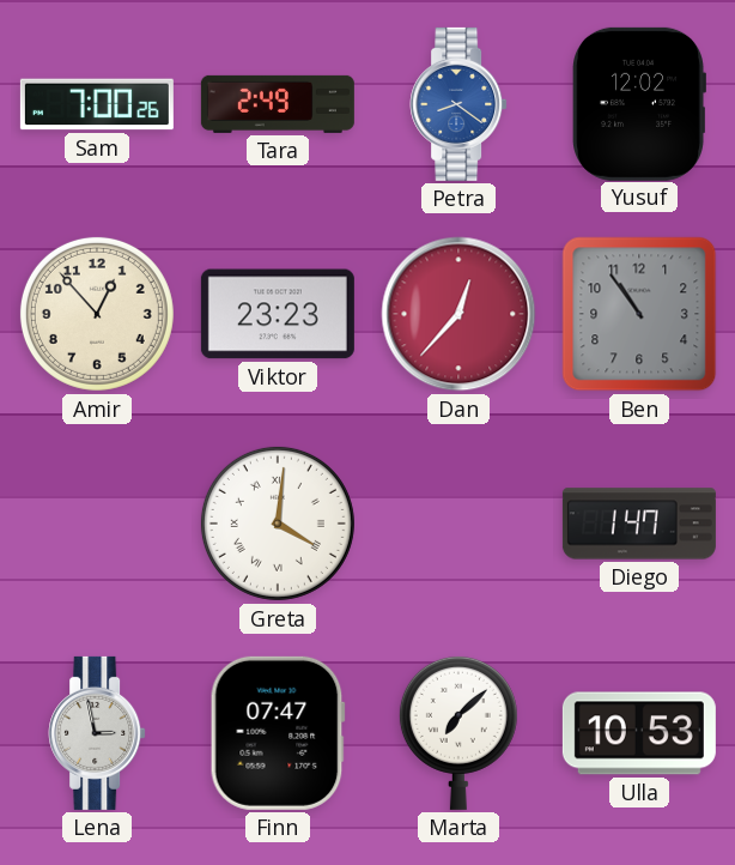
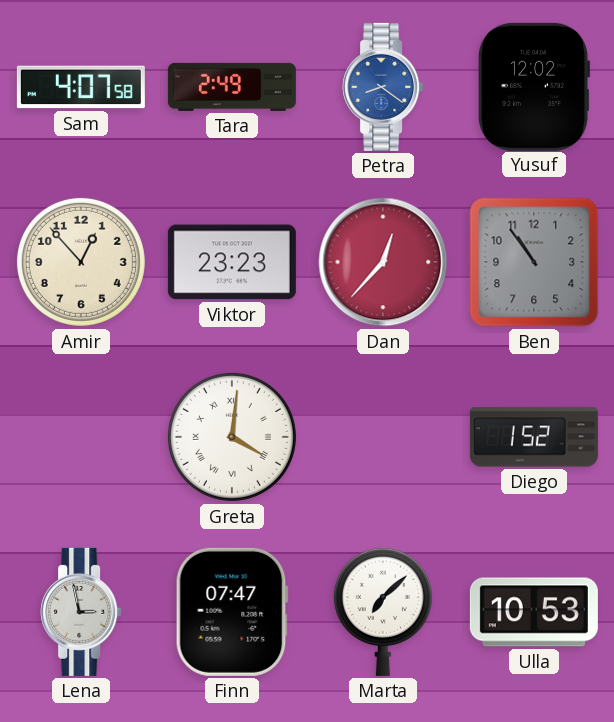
Sam: 7:00 -> 4:07
Diego: 1:47 -> 1:52
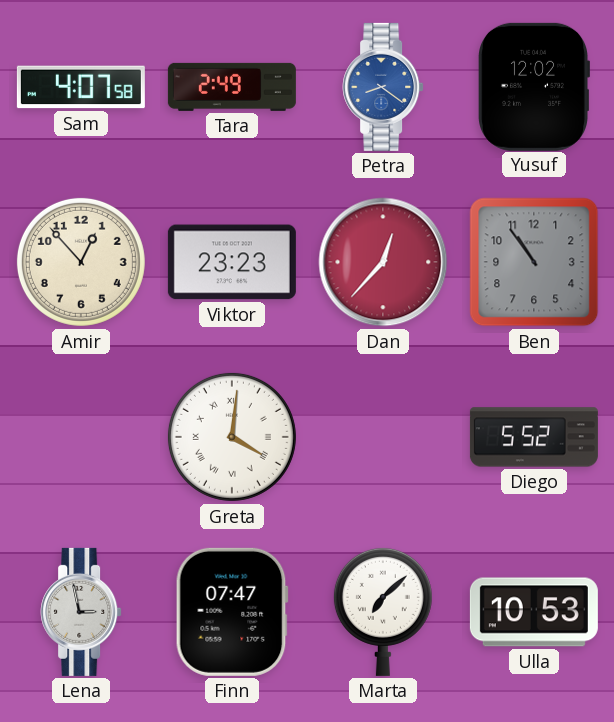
Diego: 1:52 -> 5:52
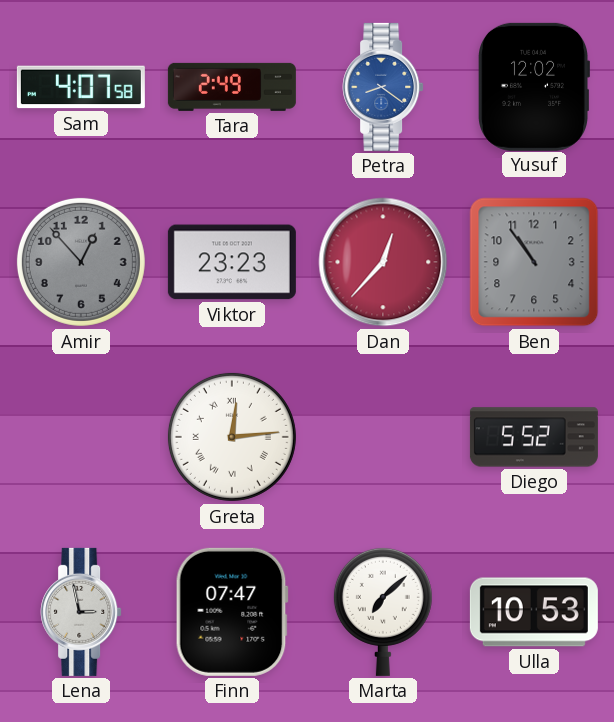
Amir dial: cream -> grey
Greta: 4:01 -> 12:14
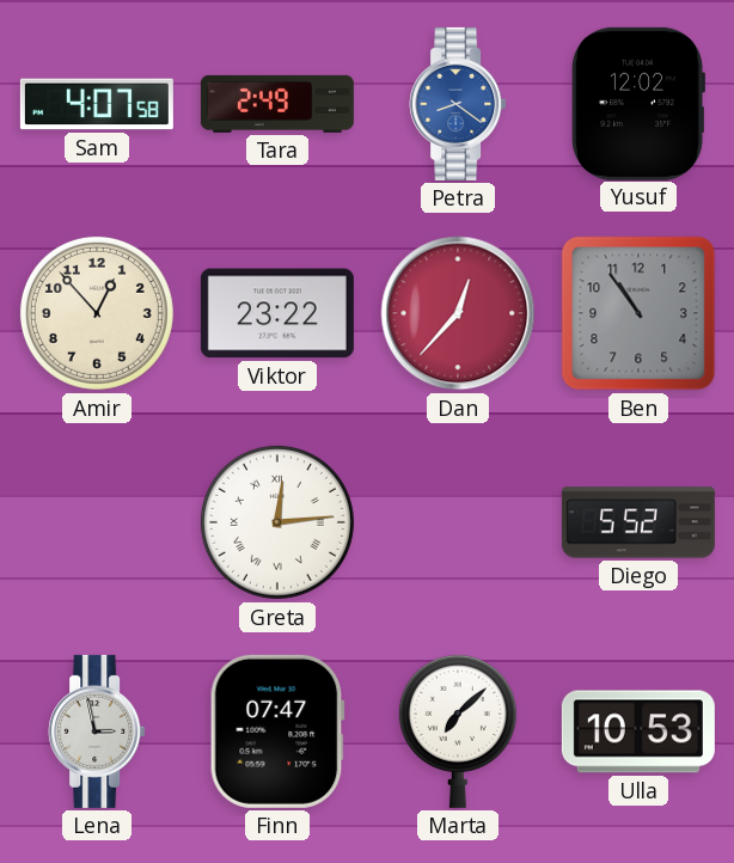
Amir dial: grey -> cream
Viktor: 23:23 -> 23:22
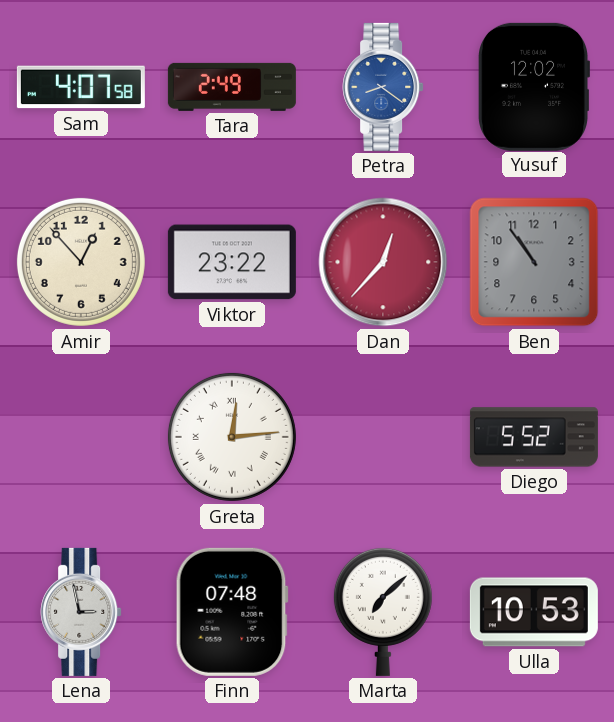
Finn: 07:47 -> 07:48
